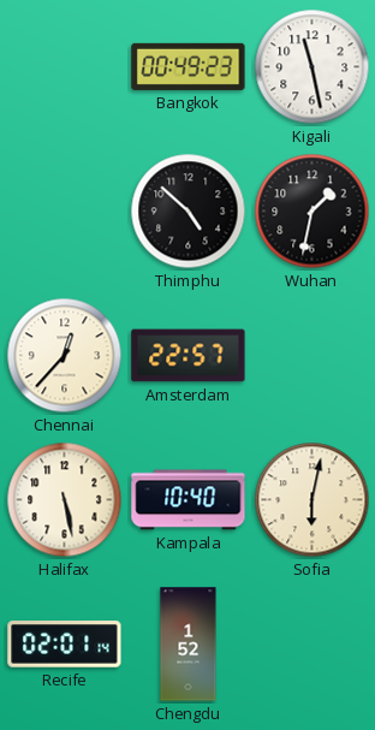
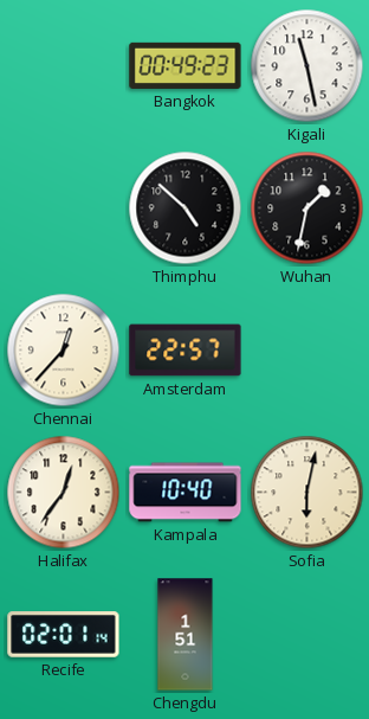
Halifax: 5:28 -> 12:36
Chengdu: 1:52 -> 1:51
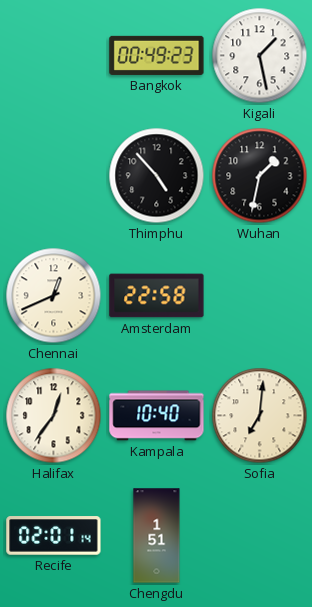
Kigali: 11:28 -> 1:28
Thimphu: 4:52 -> 4:53
Chennai: 12:37 -> 12:41
Amsterdam: 22:57 -> 22:58
Sofia: 6:02 -> 7:01
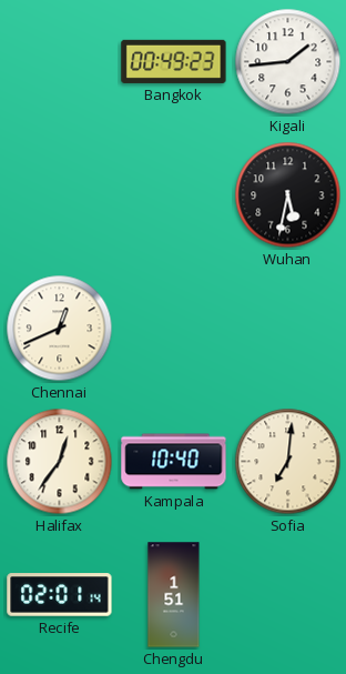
Kigali: 1:28 -> 1:44
Thimphu: 4:53 -> none
Wuhan: 1:32 -> 5:32
Amsterdam: 22:58 -> none
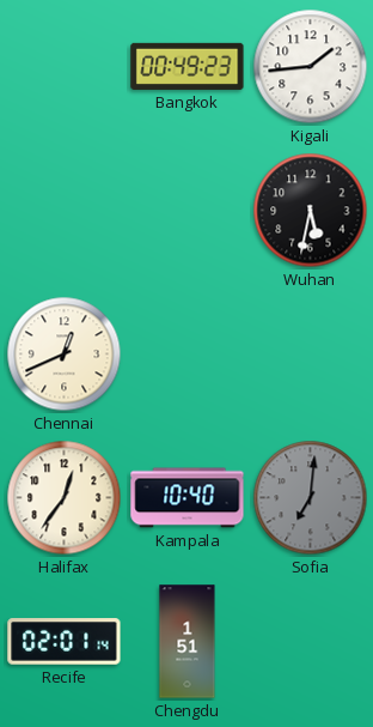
Sofia dial: cream -> grey
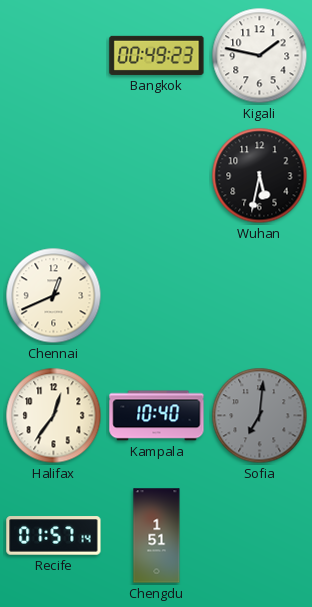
Kigali: 1:44 -> 1:47
Recife: 02:01 -> 01:57
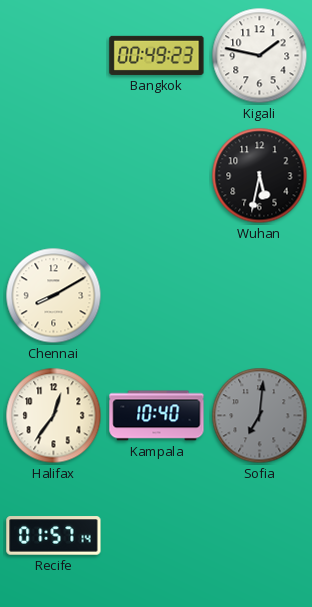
Chennai: 12:41 -> 8:10
Chengdu: 1:51 -> none
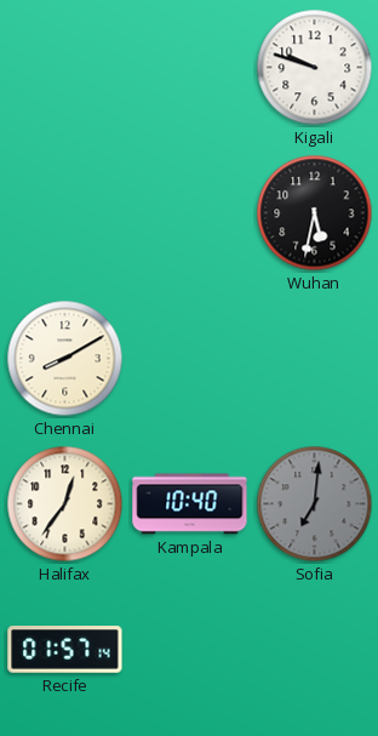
Bangkok: 00:49 -> none
Kigali: 1:47 -> 9:48
